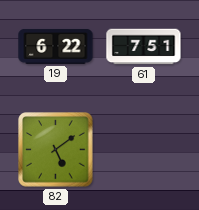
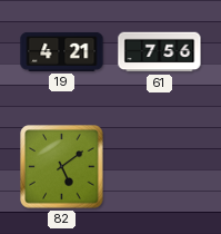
19: 6:22 -> 4:21
61: 7:51 -> 7:56
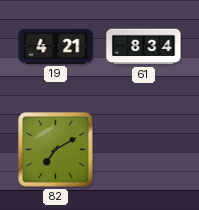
61: 7:56 -> 8:34
82: 5:09 -> 7:10
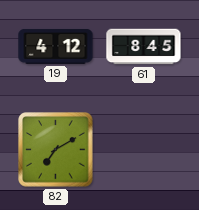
19: 4:21 -> 4:12
61: 8:34 -> 8:45
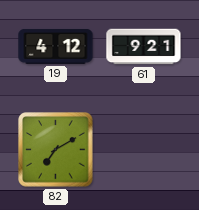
61: 8:45 -> 9:21
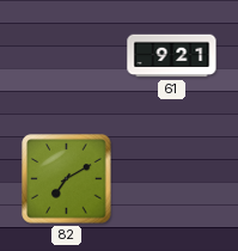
19: 4:12 -> none
